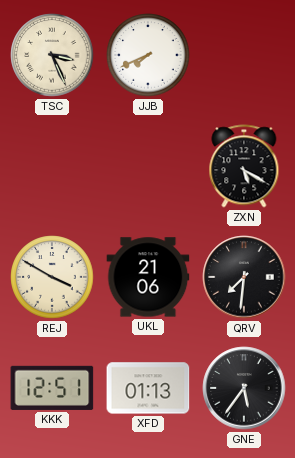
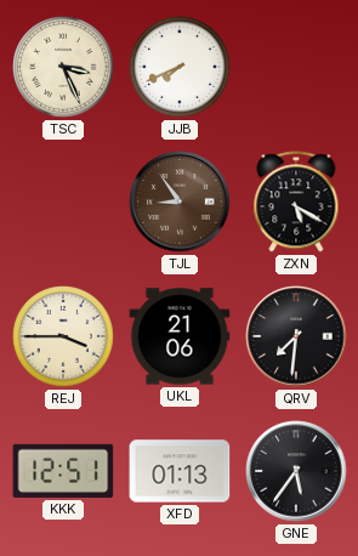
TJL: none -> 8:54
REJ: 3:50 -> 3:45
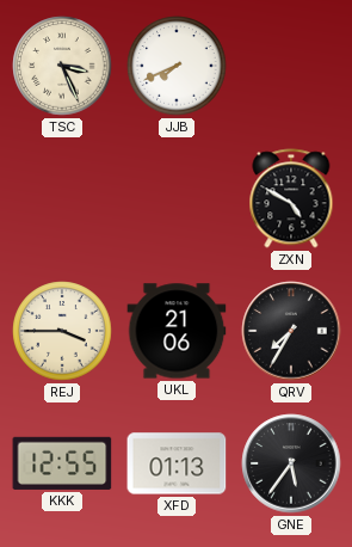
TJL: 8:54 -> none
ZXN: 5:20 -> 4:50
QRV: 7:31 -> 7:35
KKK: 12:51 -> 12:55
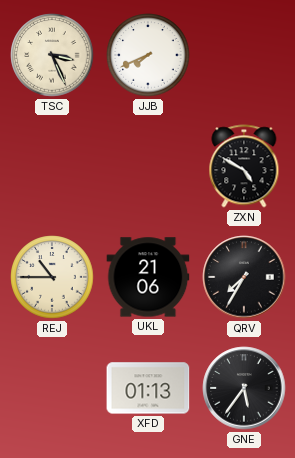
REJ: 3:45 -> 10:45
KKK: 12:55 -> none
